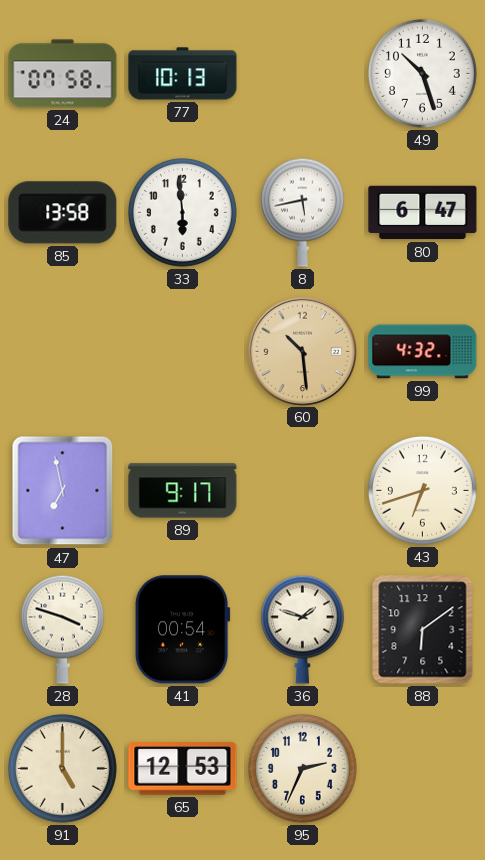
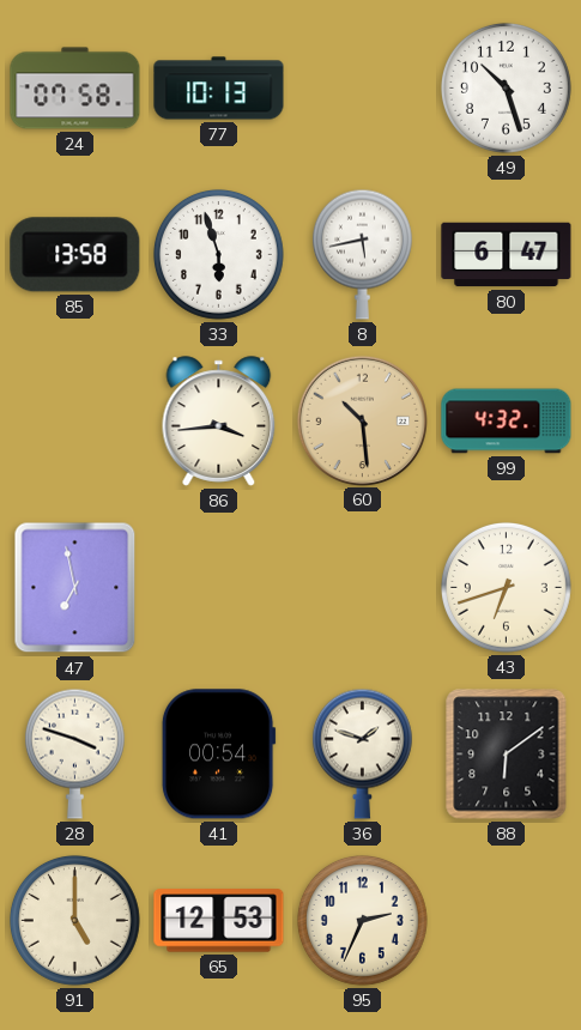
33: 5:59 -> 5:57
86: none -> 3:44
89: 9:17 -> none
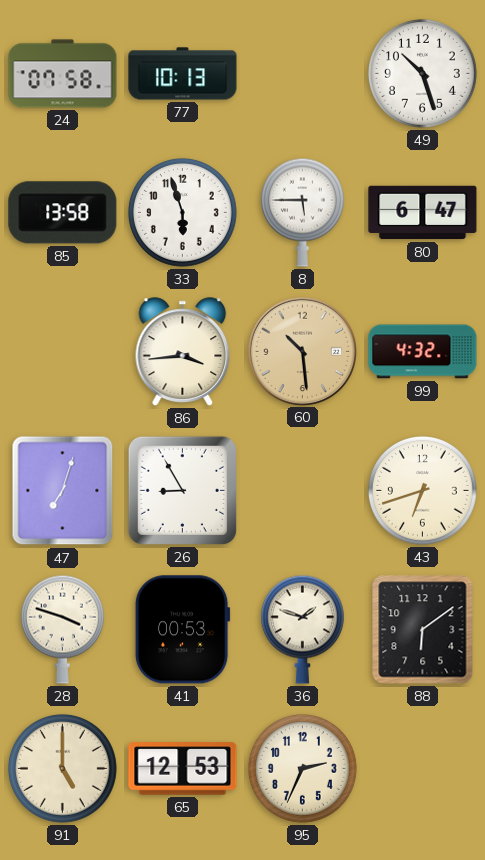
8: 5:43 -> 5:45
47: 6:58 -> 7:03
26: none -> 8:55
41: 00:54 -> 00:53
